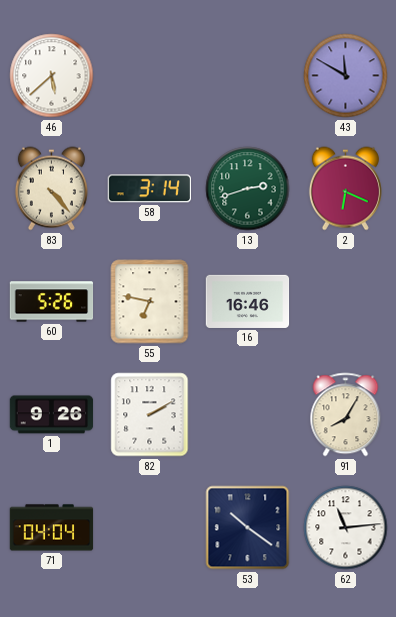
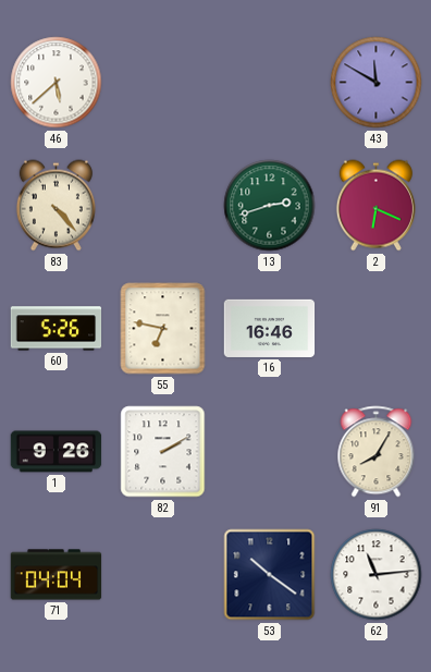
58: 3:14 -> none
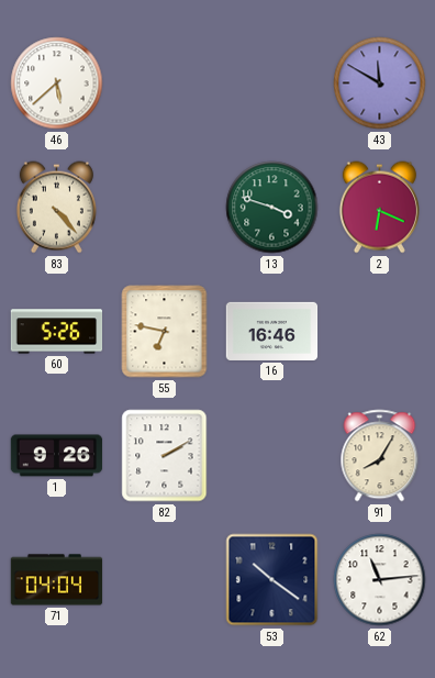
13: 2:42 -> 3:48
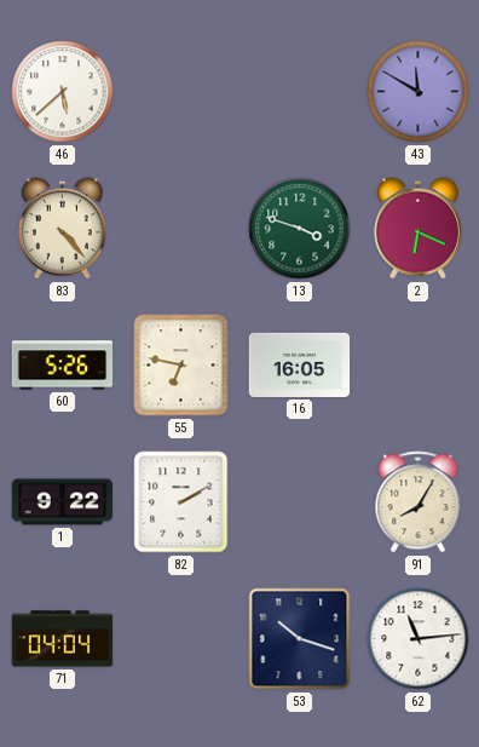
16: 16:46 -> 16:05
1: 9:26 -> 9:22
53: 10:21 -> 10:18
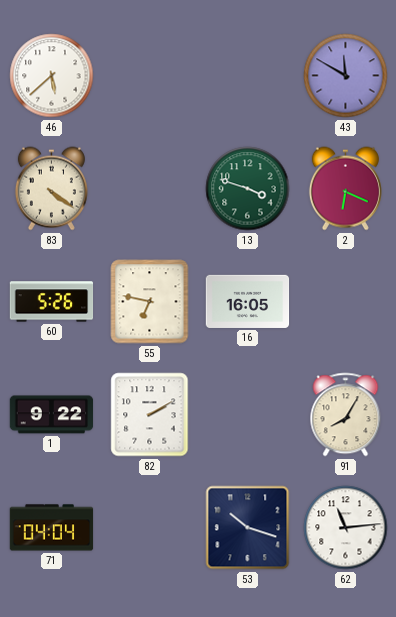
83: 4:23 -> 4:21
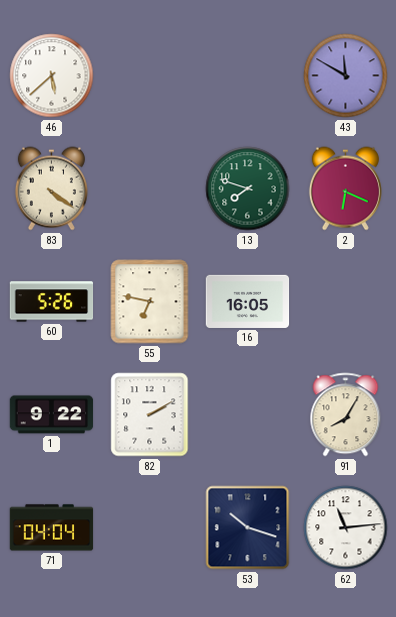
13: 3:48 -> 7:48
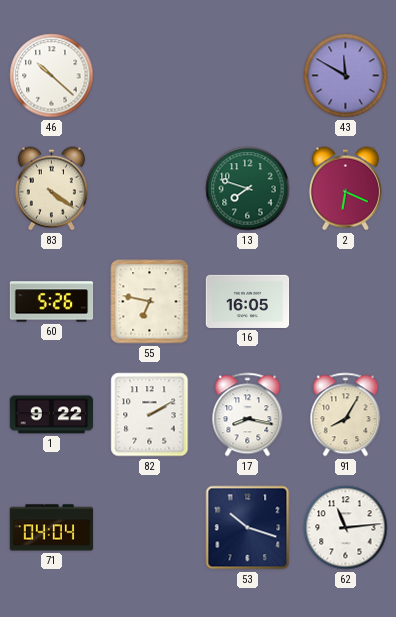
46: 5:38 -> 10:22
17: none -> 8:17
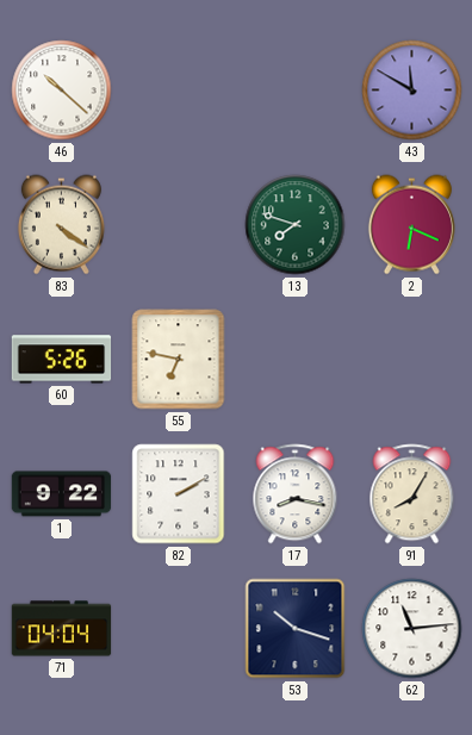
16: 16:05 -> none
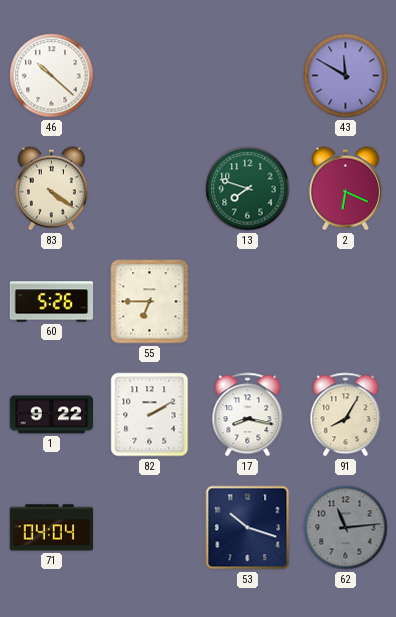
55: 6:47 -> 6:45
62 dial: white -> grey
